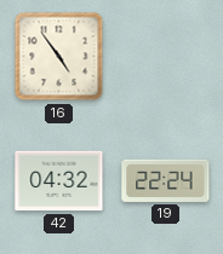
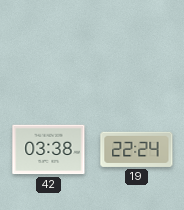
16: 4:54 -> none
42: 04:32 -> 03:38
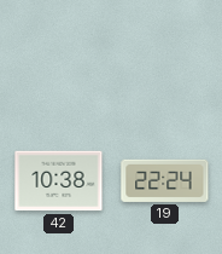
42: 03:38 -> 10:38
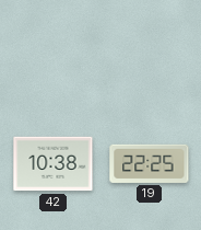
19: 22:24 -> 22:25
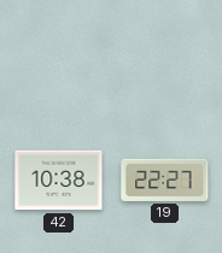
19: 22:25 -> 22:27
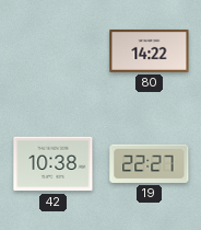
80: none -> 14:22
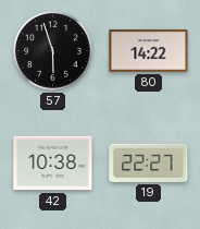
57: none -> 5:57
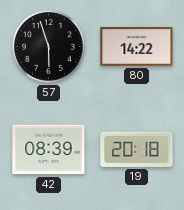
42: 10:38 -> 08:39
19: 22:27 -> 20:18
